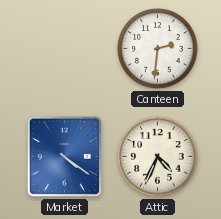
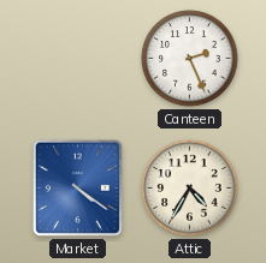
Canteen: 2:31 -> 2:26
Attic: 4:34 -> 4:35
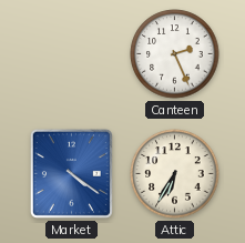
Attic: 4:35 -> 6:35
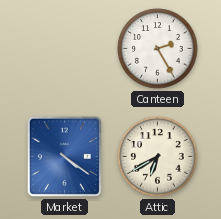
Canteen: 2:26 -> 2:25
Attic: 6:35 -> 6:40
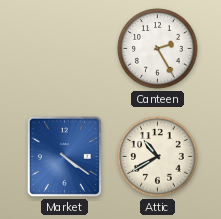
Attic: 6:40 -> 10:40
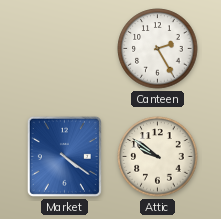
Attic: 10:40 -> 9:51
